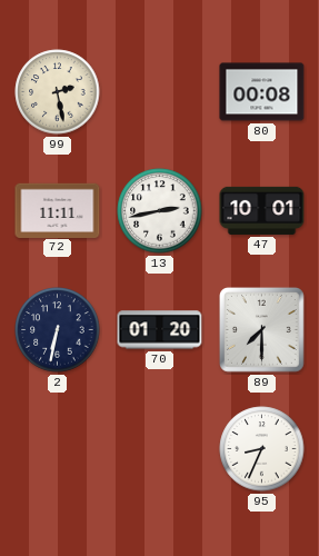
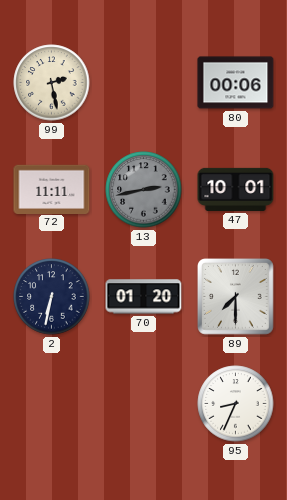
80: 00:08 -> 00:06
13 dial: white -> grey
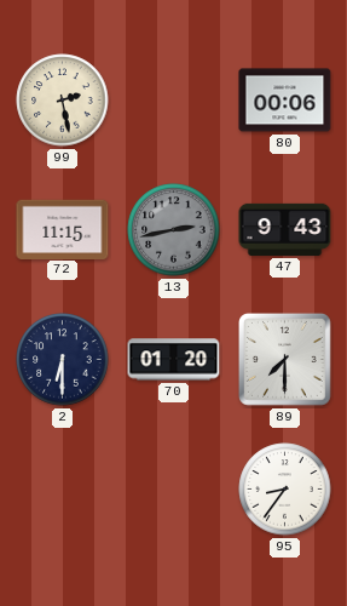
72: 11:11 -> 11:15
47: 10:01 -> 9:43
2: 6:32 -> 6:30
95: 8:34 -> 8:36
